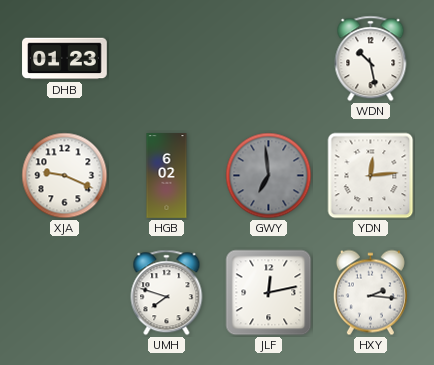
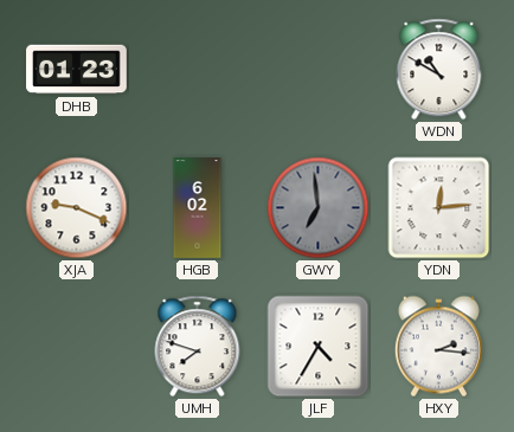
WDN: 10:28 -> 10:50
JLF: 12:13 -> 4:35
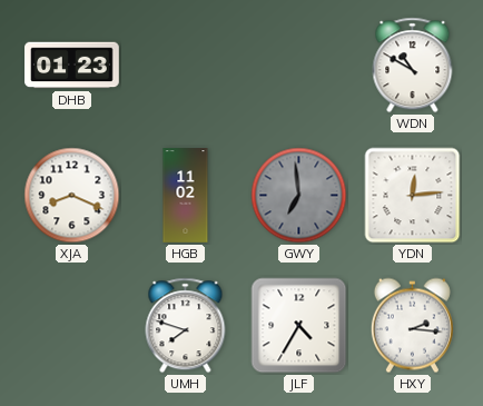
XJA: 9:19 -> 8:19
HGB: 6:02 -> 11:02
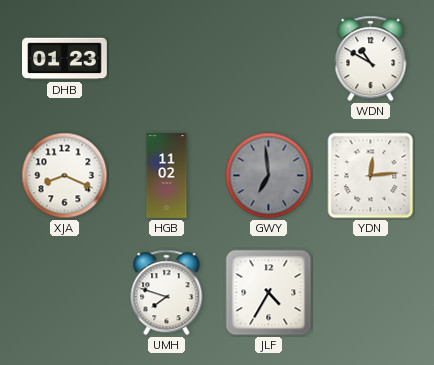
HXY: 2:16 -> none
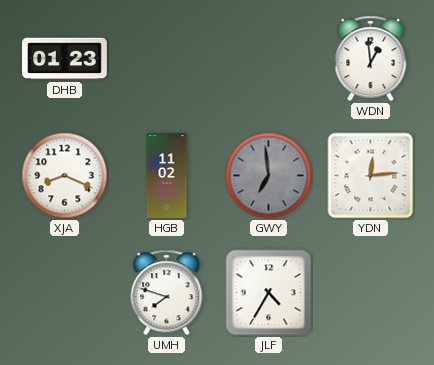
WDN: 10:50 -> 12:59
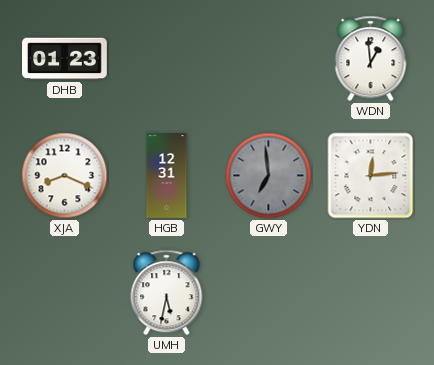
HGB: 11:02 -> 12:31
UMH: 7:48 -> 5:32
JLF: 4:35 -> none
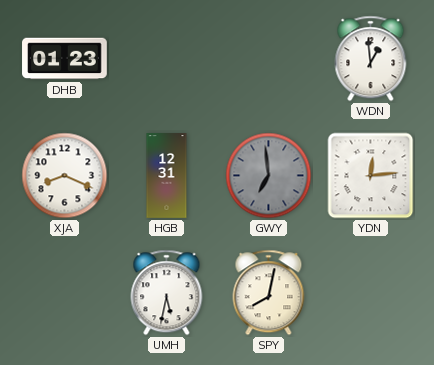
SPY: none -> 8:02
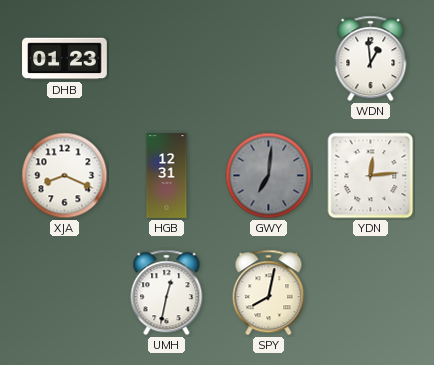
GWY: 6:59 -> 7:01
UMH: 5:32 -> 12:32
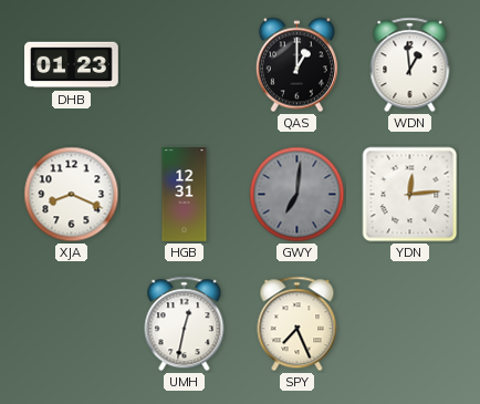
QAS: none -> 1:00
SPY: 8:02 -> 7:26
